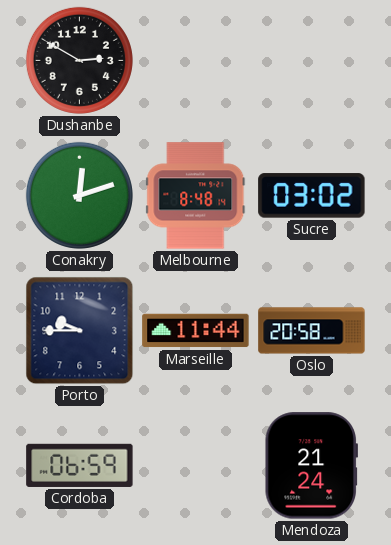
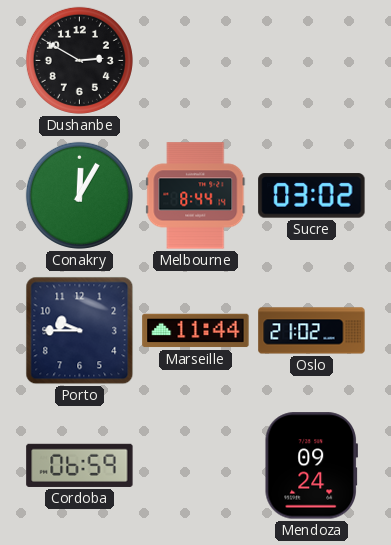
Conakry: 12:12 -> 12:05
Melbourne: 8:48 -> 8:44
Oslo: 20:58 -> 21:02
Mendoza: 21:24 -> 09:24
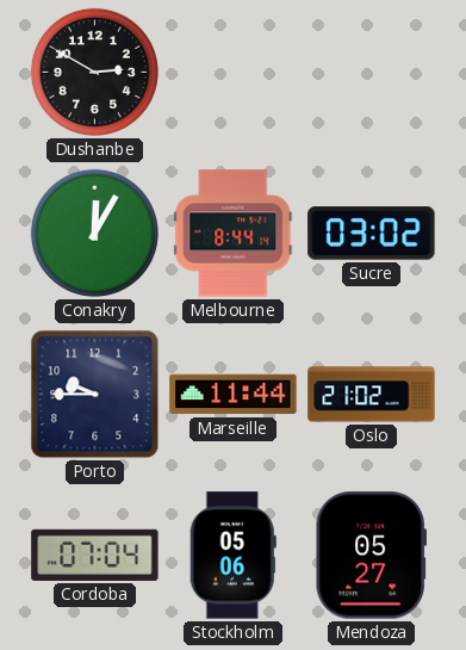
Cordoba: 06:59 -> 07:04
Stockholm: none -> 05:06
Mendoza: 09:24 -> 05:27
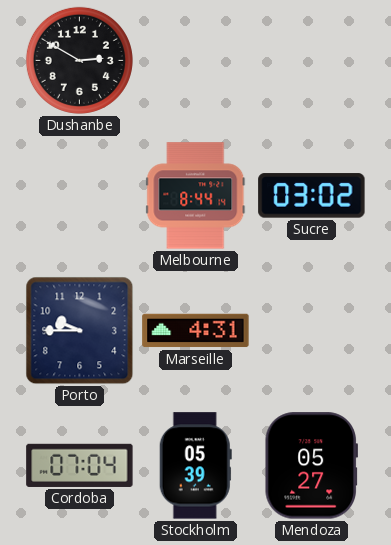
Conakry: 12:05 -> none
Marseille: 11:44 -> 4:31
Oslo: 21:02 -> none
Stockholm: 05:06 -> 05:39
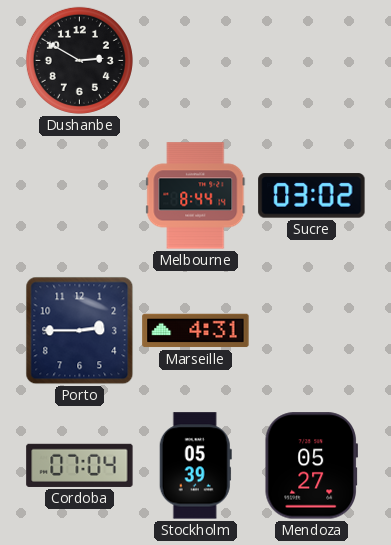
Porto: 9:45 -> 2:45
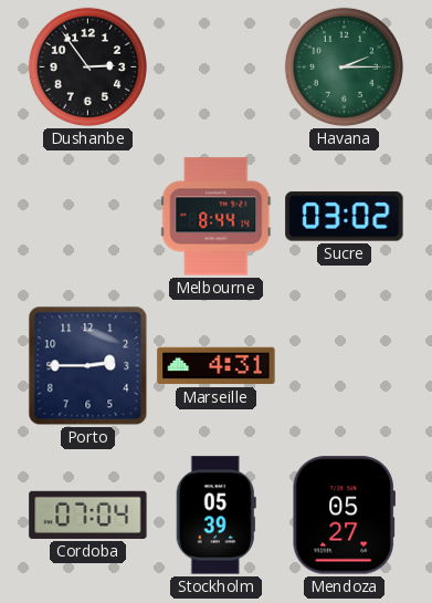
Dushanbe: 2:50 -> 2:54
Havana: none -> 2:15
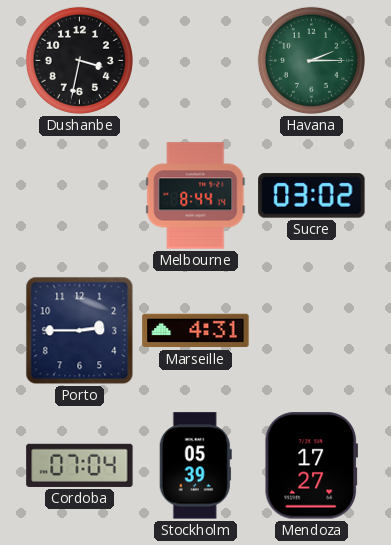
Dushanbe: 2:54 -> 3:32
Mendoza: 05:27 -> 17:27
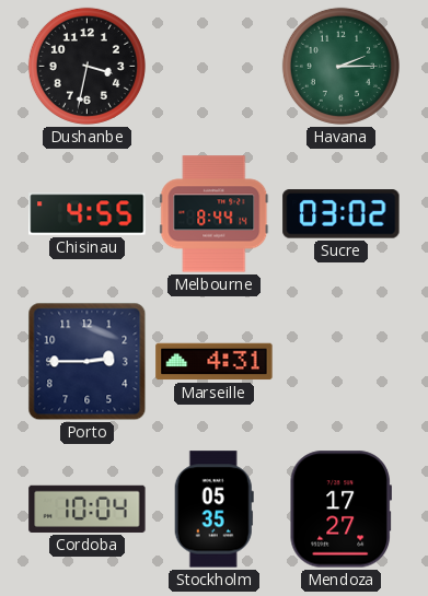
Chisinau: none -> 4:55
Cordoba: 07:04 -> 10:04
Stockholm: 05:39 -> 05:35
